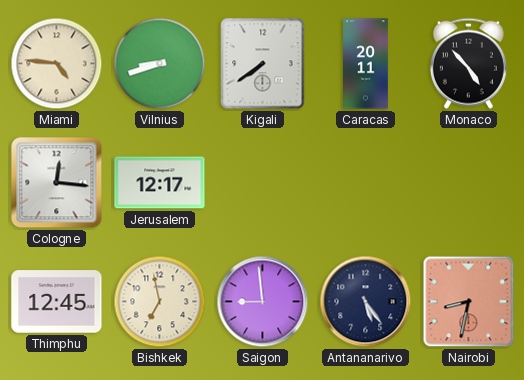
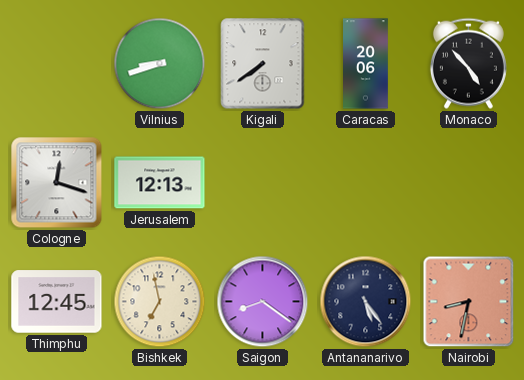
Miami: 4:46 -> none
Caracas: 20:11 -> 20:06
Cologne: 12:16 -> 12:18
Jerusalem: 12:17 -> 12:13
Saigon: 8:59 -> 8:21
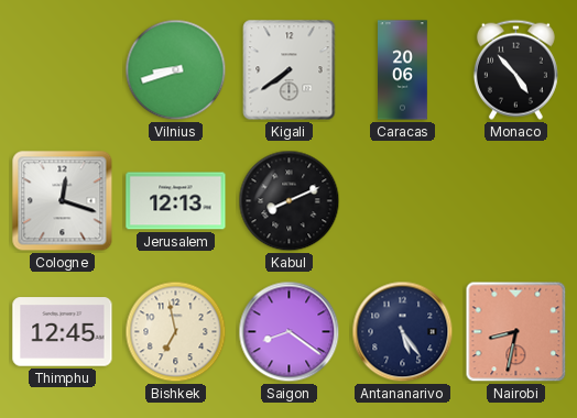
Kabul: none -> 8:11
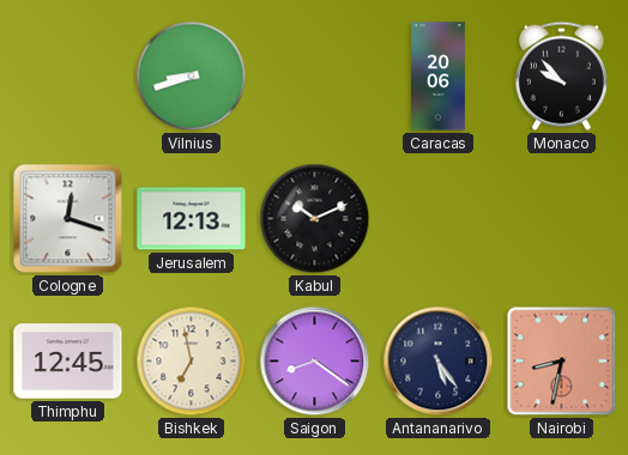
Kigali: 7:39 -> none
Monaco: 4:53 -> 9:53
Kabul: 8:11 -> 10:11
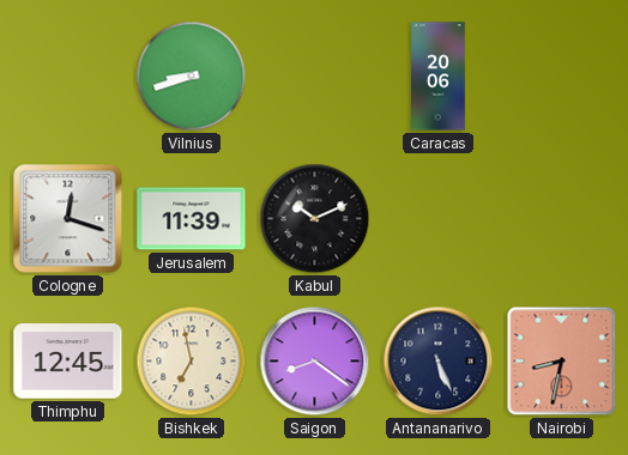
Monaco: 9:53 -> none
Jerusalem: 12:13 -> 11:39
Antananarivo: 5:24 -> 5:26
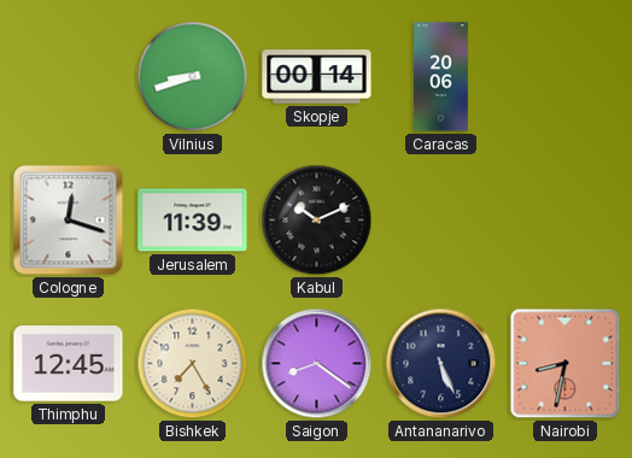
Skopje: none -> 00:14
Bishkek: 6:58 -> 7:25
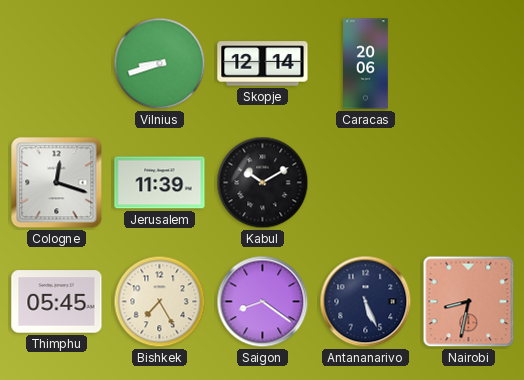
Skopje: 00:14 -> 12:14
Kabul: 10:11 -> 10:10
Thimphu: 12:45 -> 05:45
